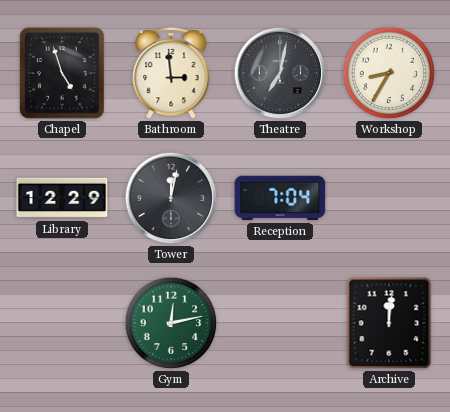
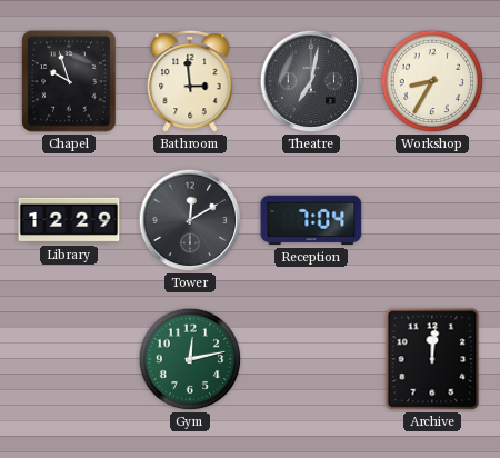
Chapel: 4:57 -> 9:57
Tower: 12:02 -> 12:10
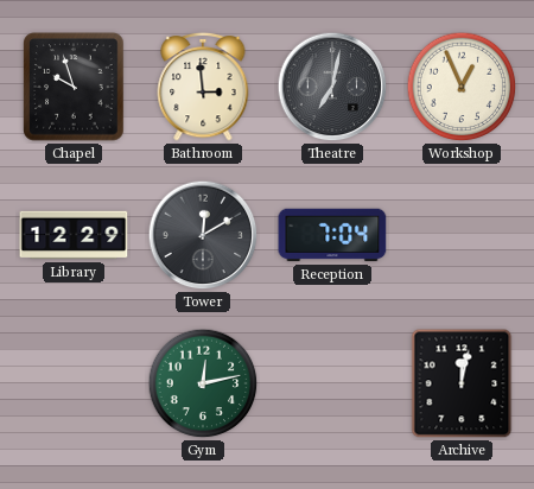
Workshop: 8:35 -> 12:56
Archive: 12:01 -> 12:02
